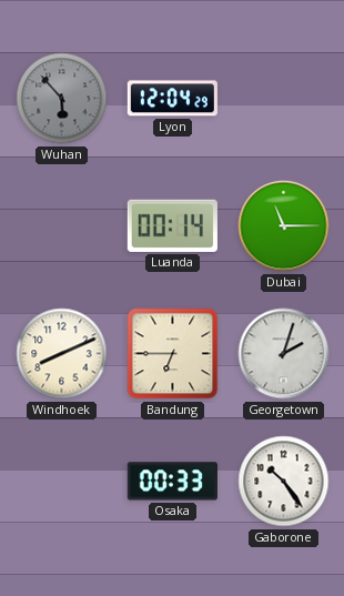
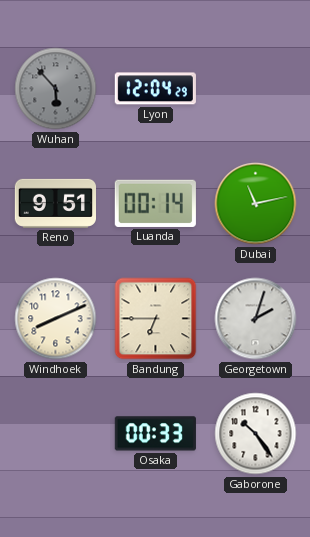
Reno: none -> 9:51
Dubai: 11:15 -> 11:13
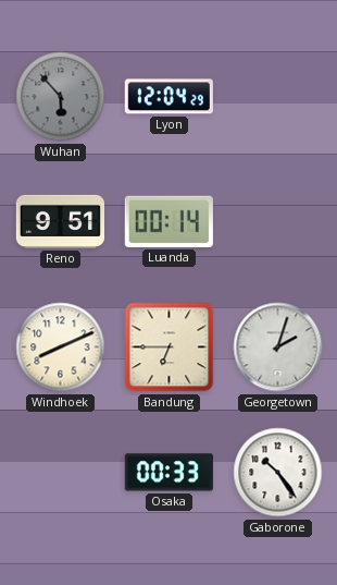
Dubai: 11:13 -> none
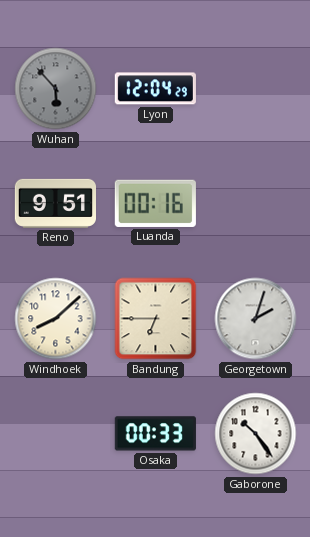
Luanda: 00:14 -> 00:16
Windhoek: 8:11 -> 8:08
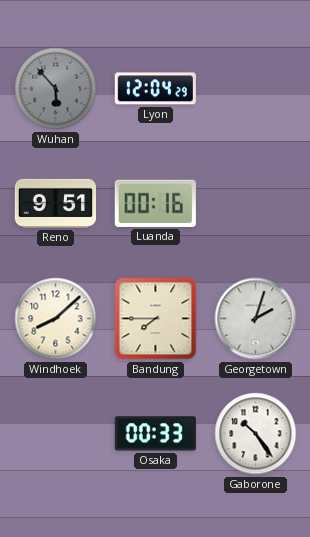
Bandung: 6:45 -> 7:45
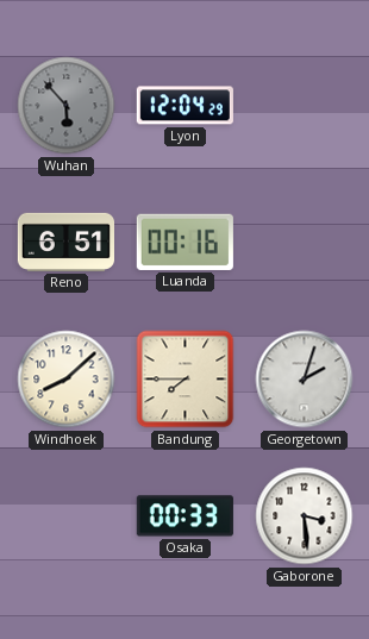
Reno: 9:51 -> 6:51
Gaborone: 10:24 -> 3:29
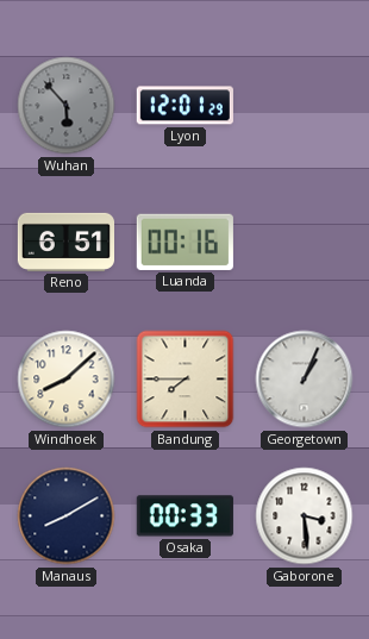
Lyon: 12:04 -> 12:01
Georgetown: 2:03 -> 1:04
Manaus: none -> 8:10
